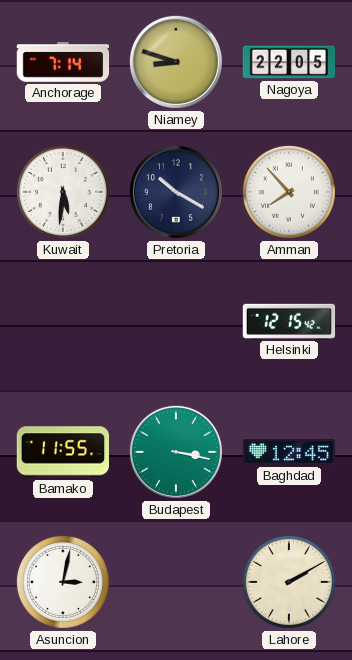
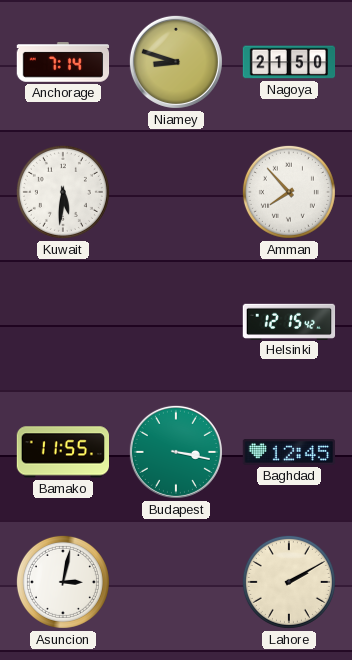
Nagoya: 22:05 -> 21:50
Pretoria: 10:20 -> none
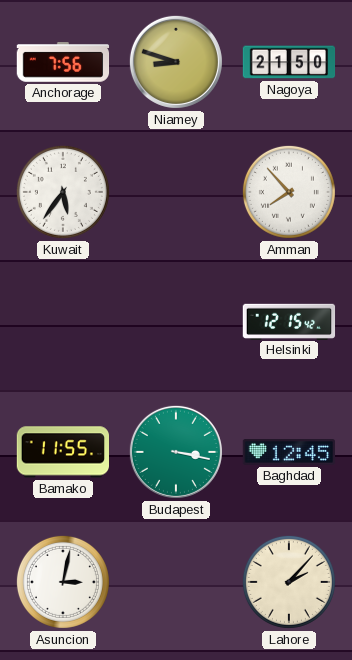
Anchorage: 7:14 -> 7:56
Kuwait: 5:31 -> 5:36
Lahore: 2:10 -> 2:07
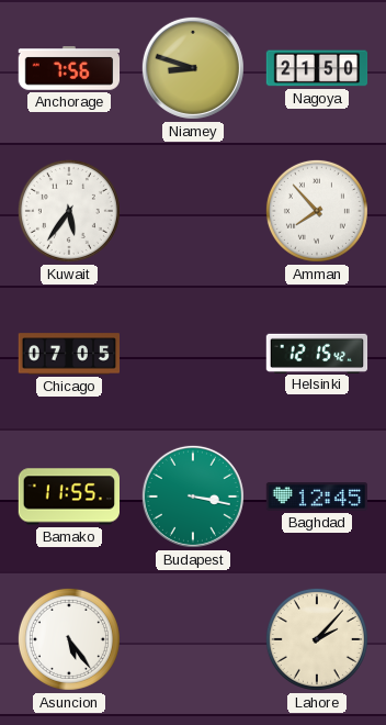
Chicago: none -> 07:05
Asuncion: 3:02 -> 5:24
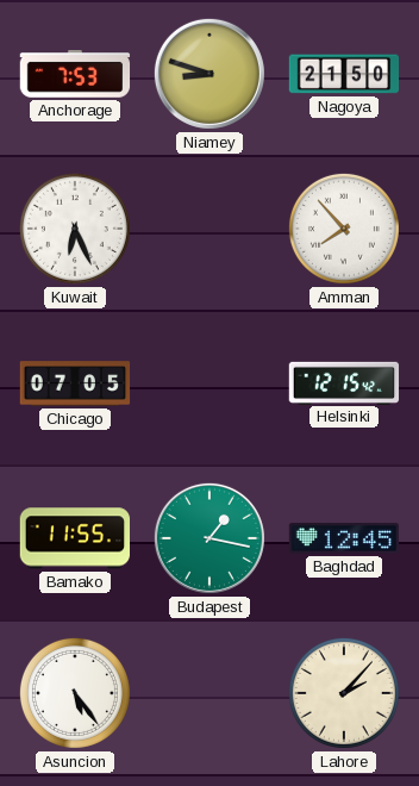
Anchorage: 7:56 -> 7:53
Kuwait: 5:36 -> 6:26
Budapest: 3:17 -> 1:17
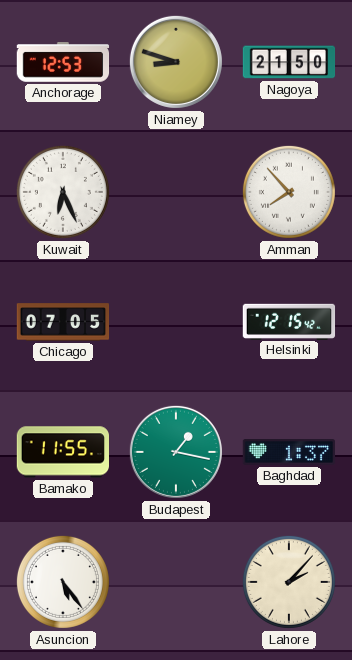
Anchorage: 7:53 -> 12:53
Baghdad: 12:45 -> 1:37
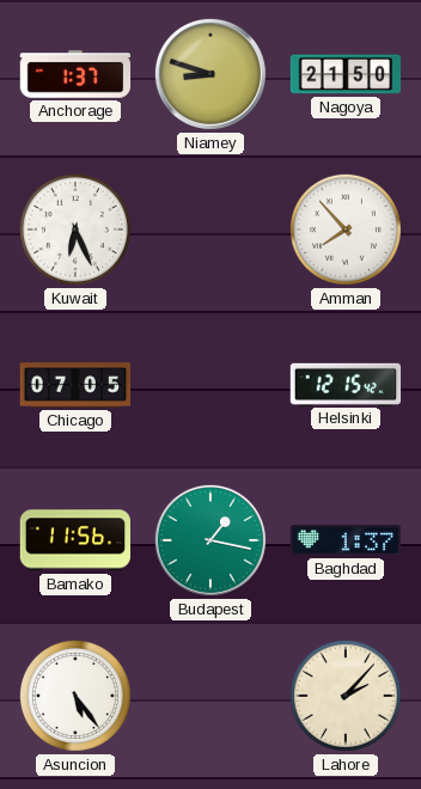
Anchorage: 12:53 -> 1:37
Bamako: 11:55 -> 11:56
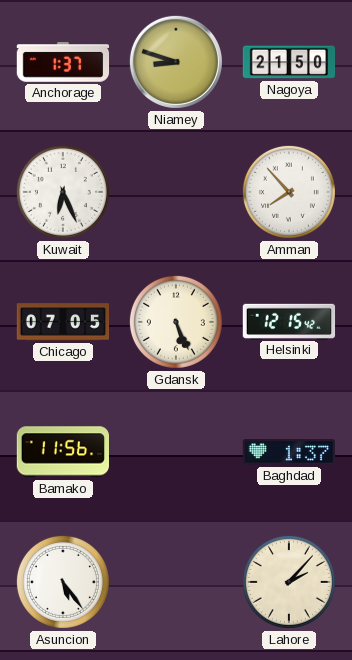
Gdansk: none -> 5:26
Budapest: 1:17 -> none
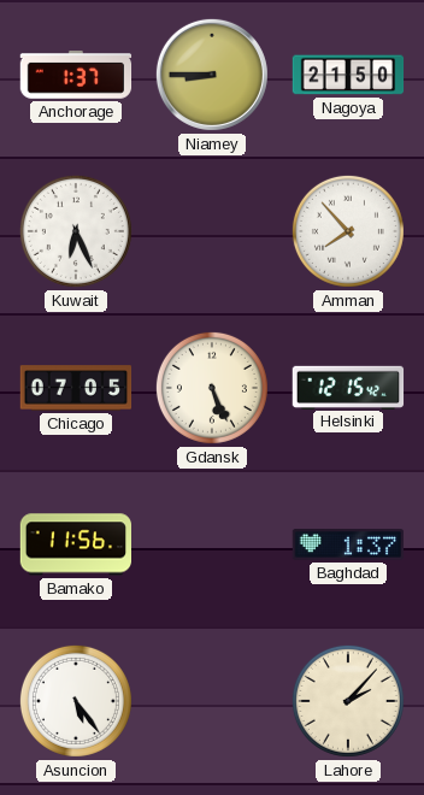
Niamey: 8:48 -> 8:45
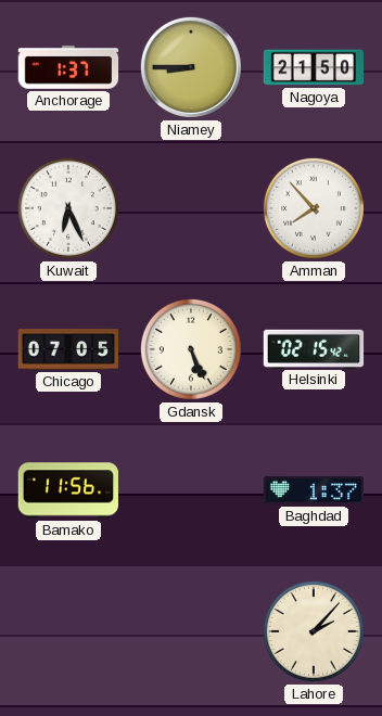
Helsinki: 12:15 -> 02:15
Asuncion: 5:24 -> none
